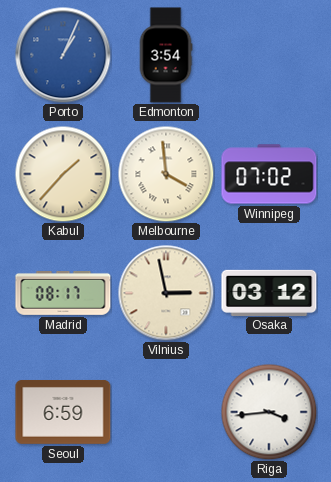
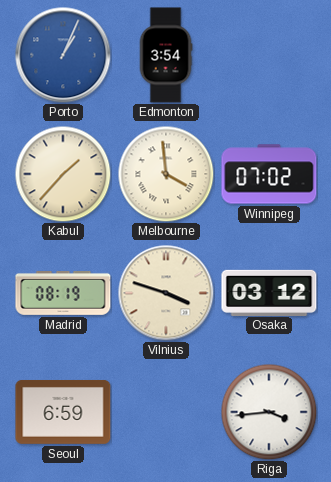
Madrid: 08:17 -> 08:19
Vilnius: 2:58 -> 3:48
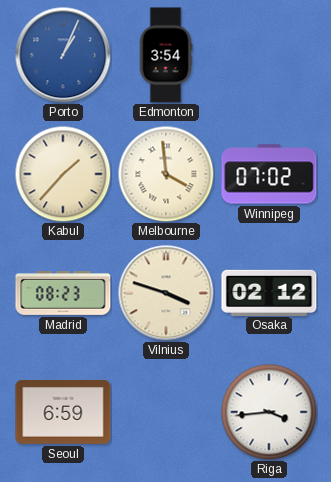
Madrid: 08:19 -> 08:23
Osaka: 03:12 -> 02:12
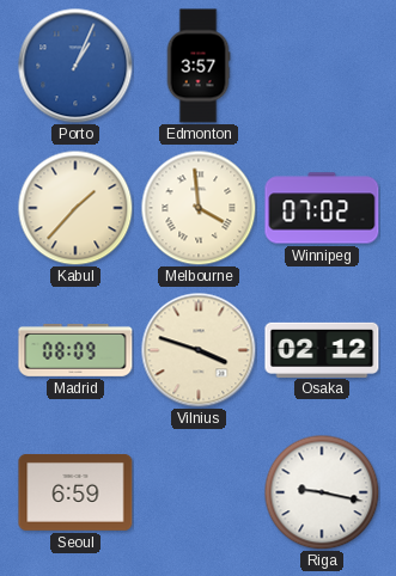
Edmonton: 3:54 -> 3:57
Madrid: 08:23 -> 08:09
Riga: 3:44 -> 9:17
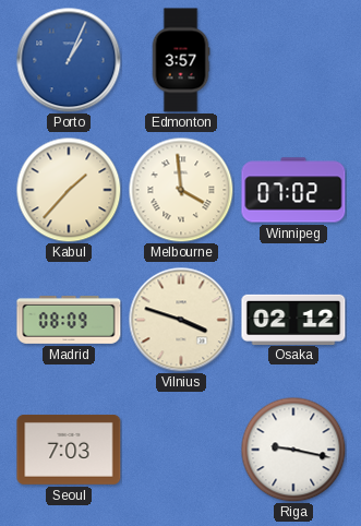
Seoul: 6:59 -> 7:03
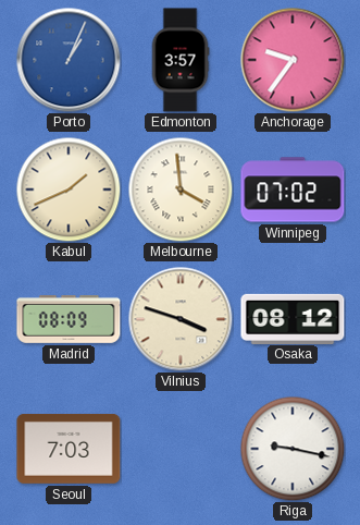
Anchorage: none -> 9:36
Kabul: 1:37 -> 1:41
Osaka: 02:12 -> 08:12
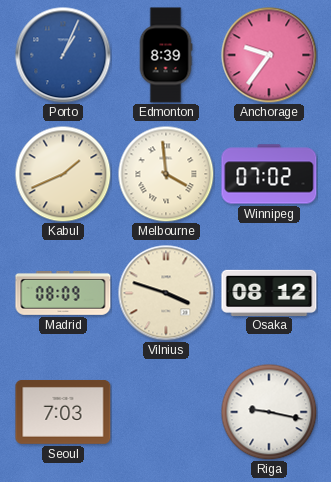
Edmonton: 3:57 -> 8:39
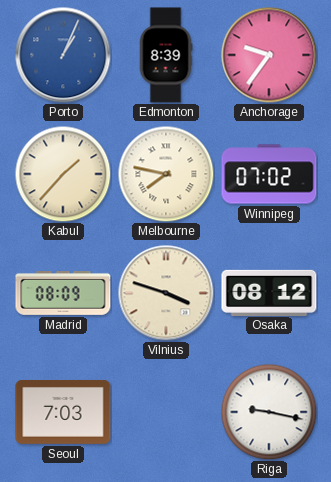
Kabul: 1:41 -> 1:37
Melbourne: 3:59 -> 7:47
